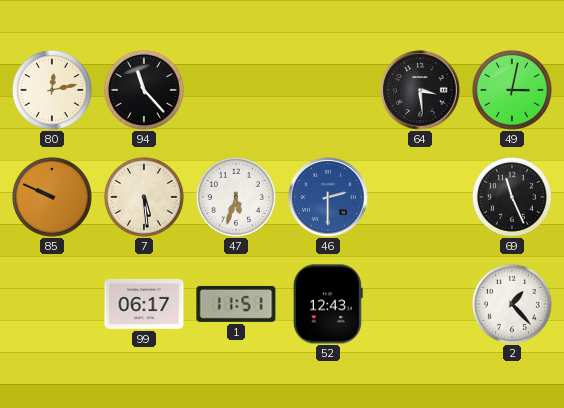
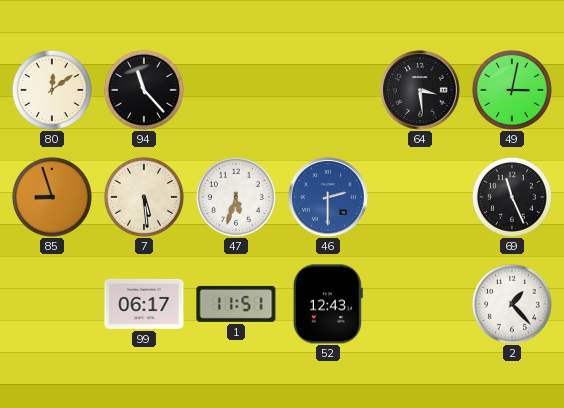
80: 12:13 -> 12:09
85: 9:49 -> 8:57
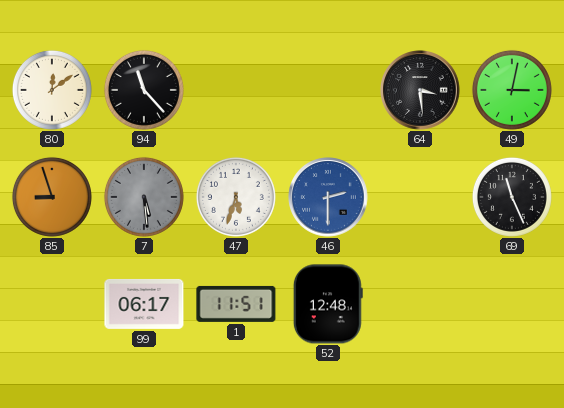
7 dial: cream -> grey
52: 12:43 -> 12:48
2: 1:23 -> none
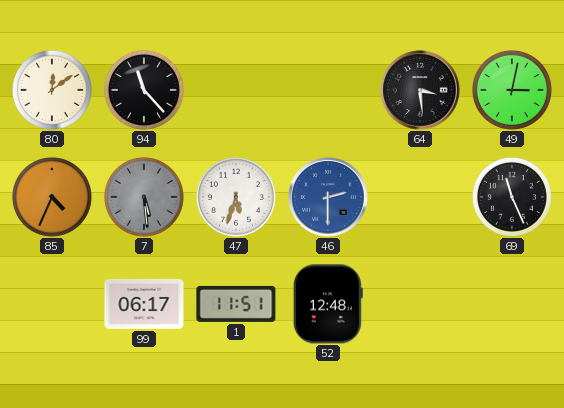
85: 8:57 -> 4:34
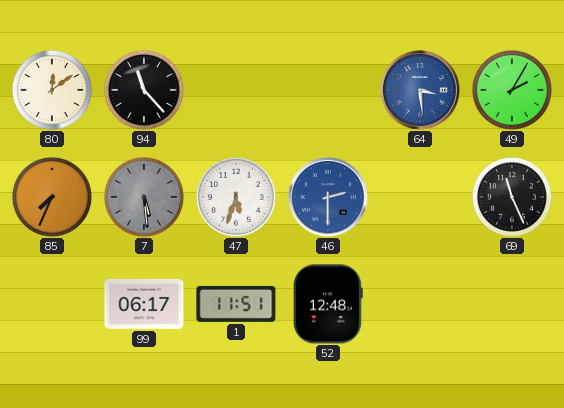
64 dial: black -> blue
49: 3:02 -> 2:05
85: 4:34 -> 7:34
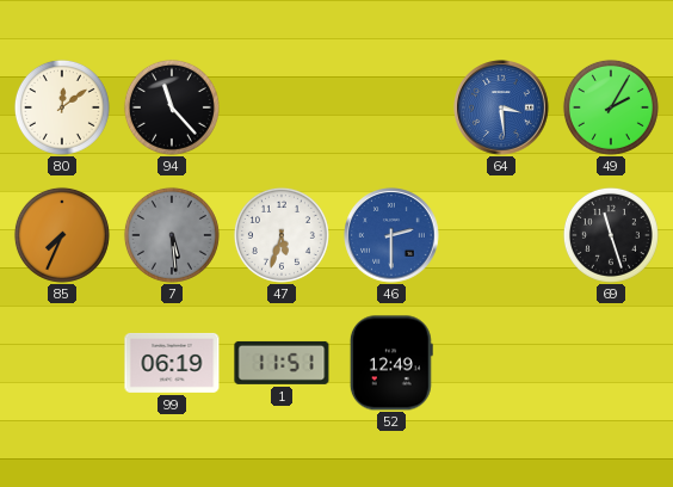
69: 11:26 -> 11:27
99: 06:17 -> 06:19
52: 12:48 -> 12:49
